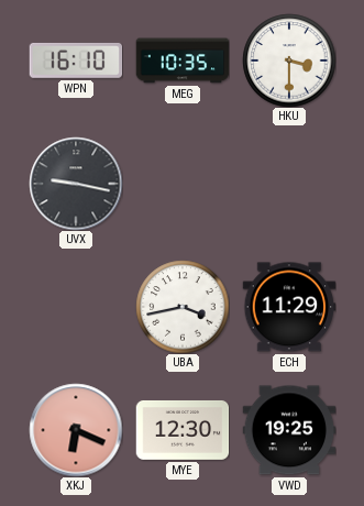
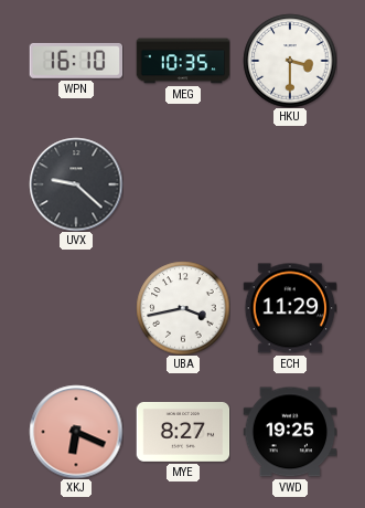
UVX: 9:17 -> 9:22
MYE: 12:30 -> 8:27
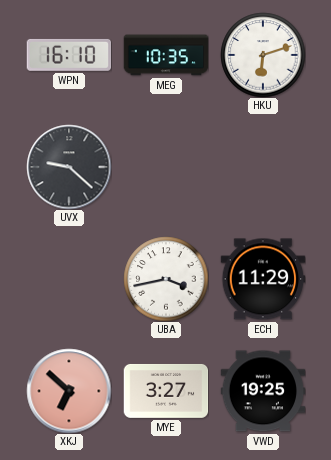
HKU: 3:30 -> 6:12
XKJ: 6:19 -> 6:52
MYE: 8:27 -> 3:27
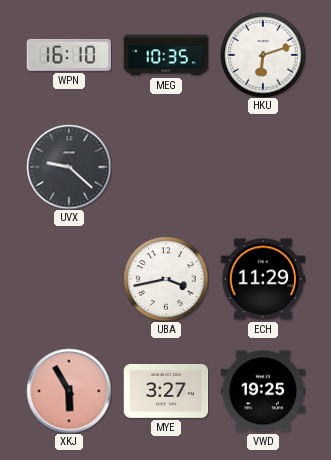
XKJ: 6:52 -> 5:55
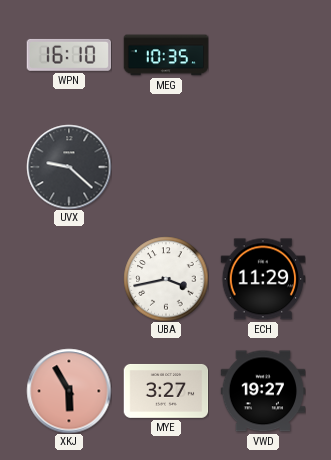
HKU: 6:12 -> none
VWD: 19:25 -> 19:27
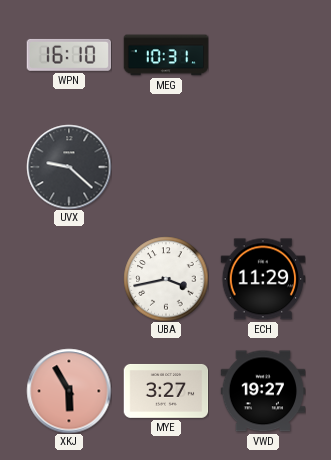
MEG: 10:35 -> 10:31
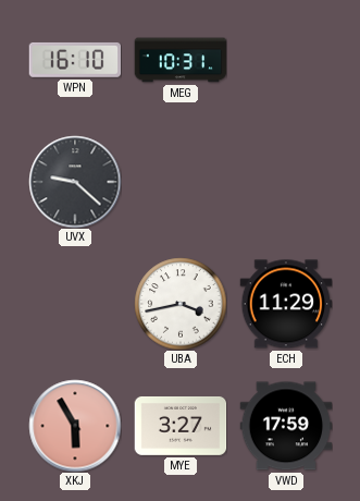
VWD: 19:27 -> 17:59
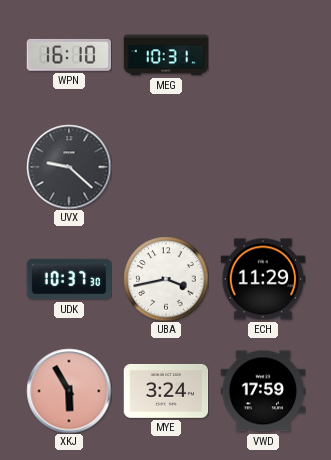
UDK: none -> 10:37
MYE: 3:27 -> 3:24
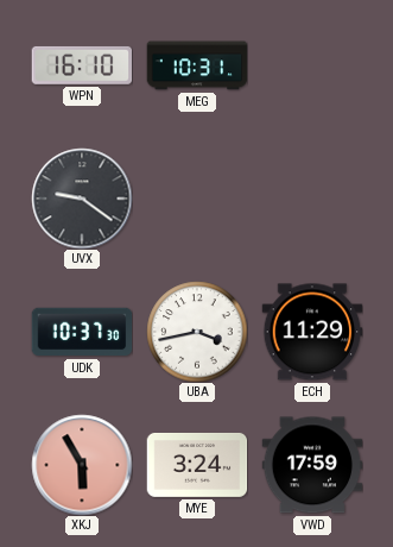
UVX: 9:22 -> 9:21
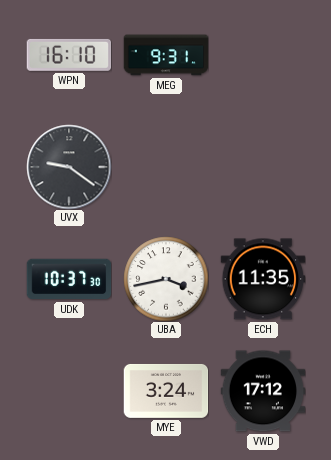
MEG: 10:31 -> 9:31
ECH: 11:29 -> 11:35
XKJ: 5:55 -> none
VWD: 17:59 -> 17:12
